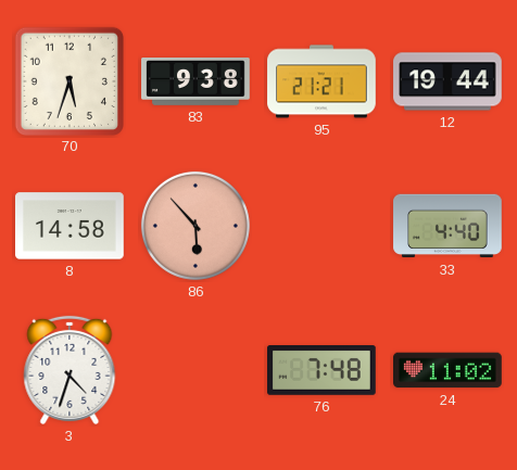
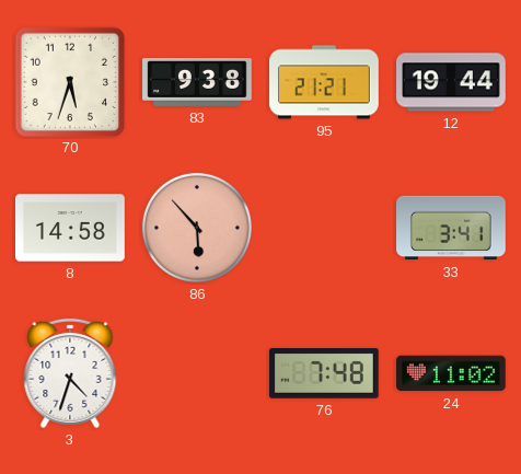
33: 4:40 -> 3:41
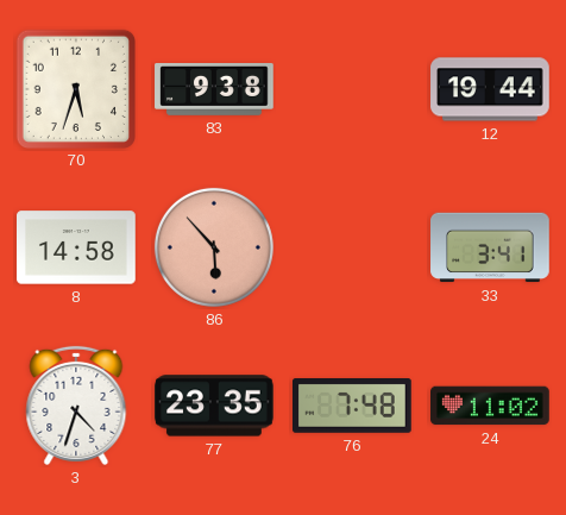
95: 21:21 -> none
77: none -> 23:35
